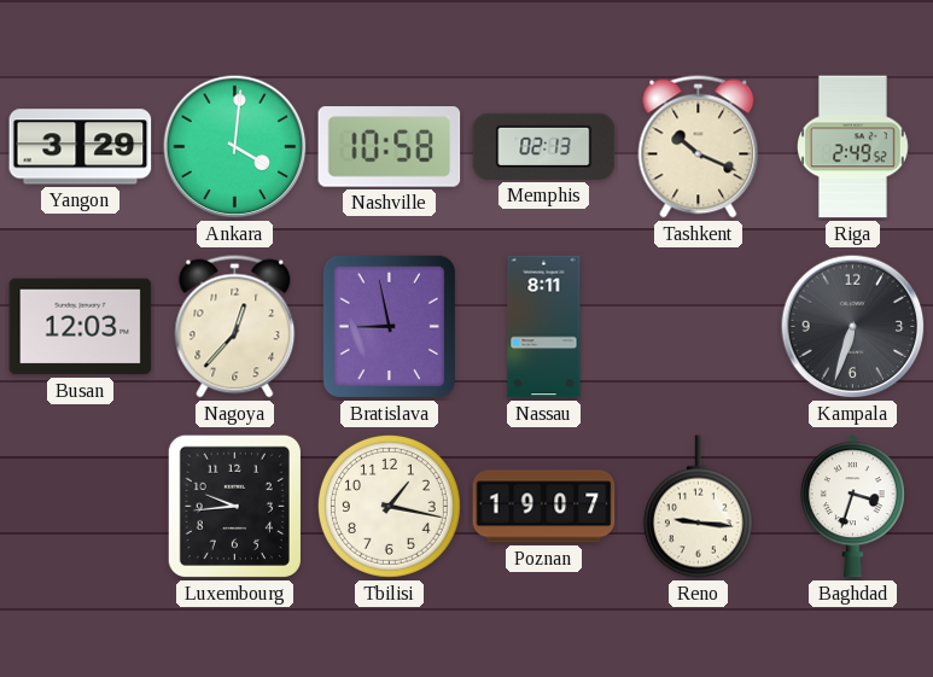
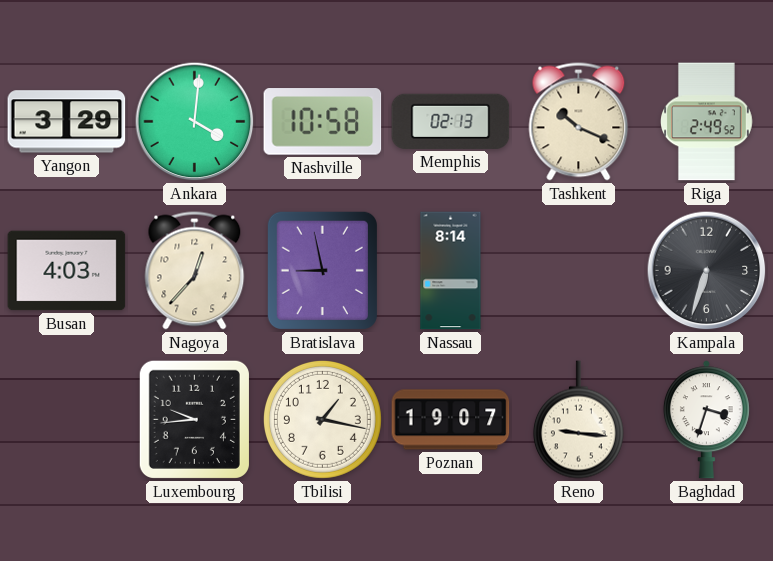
Busan: 12:03 -> 4:03
Nassau: 8:11 -> 8:14
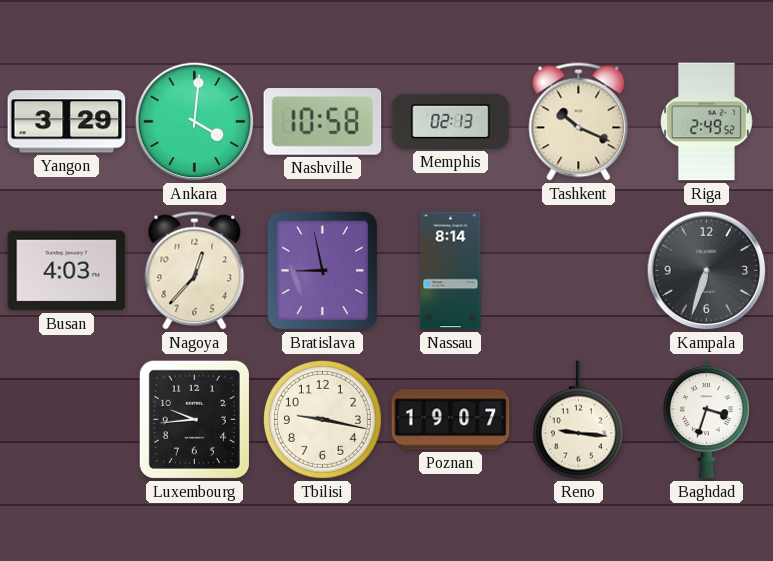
Tbilisi: 1:17 -> 9:17
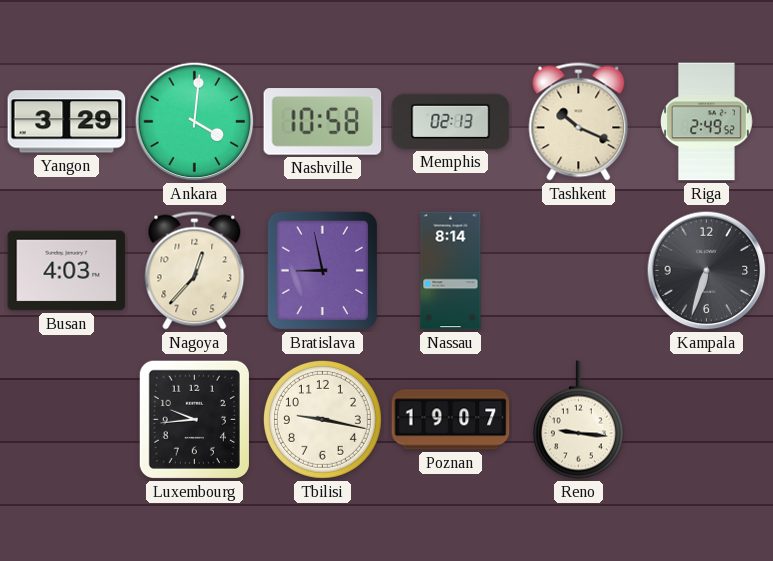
Baghdad: 3:33 -> none
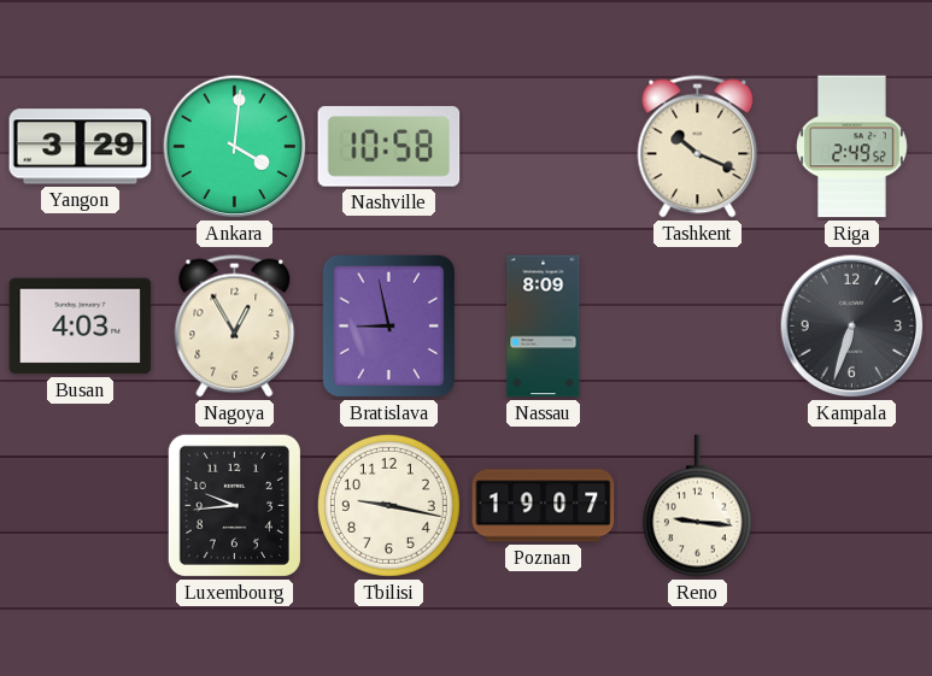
Memphis: 02:13 -> none
Nagoya: 12:37 -> 12:55
Nassau: 8:14 -> 8:09
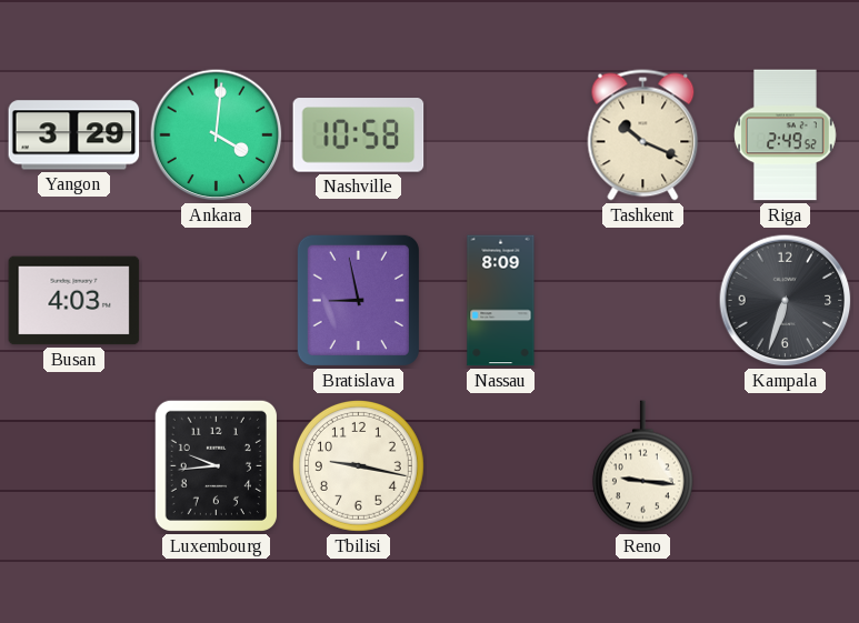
Nagoya: 12:55 -> none
Poznan: 19:07 -> none
